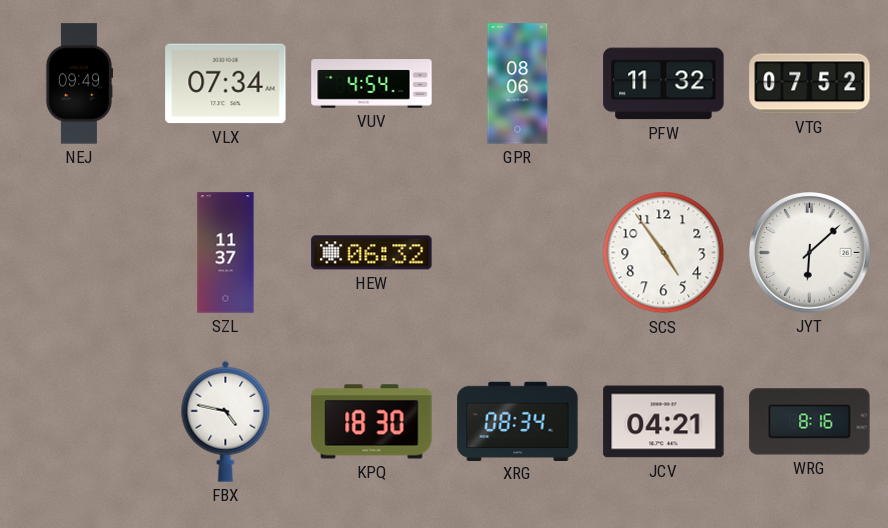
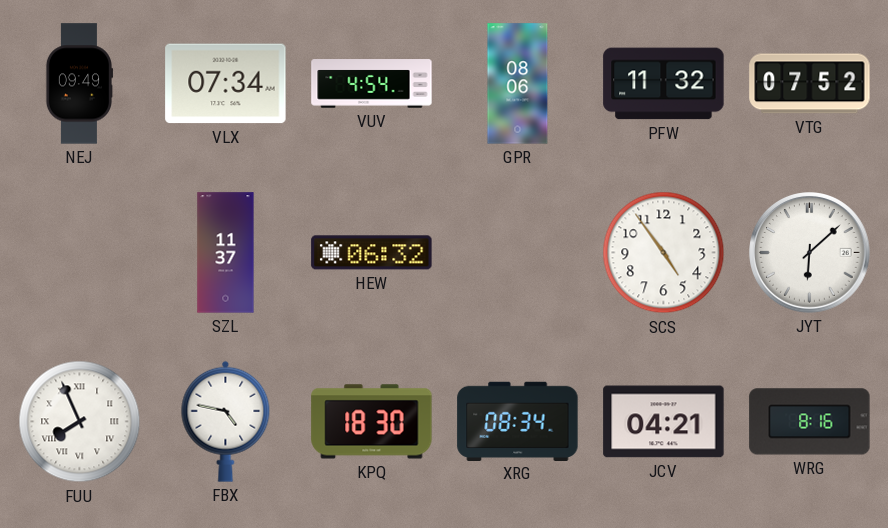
FUU: none -> 7:56
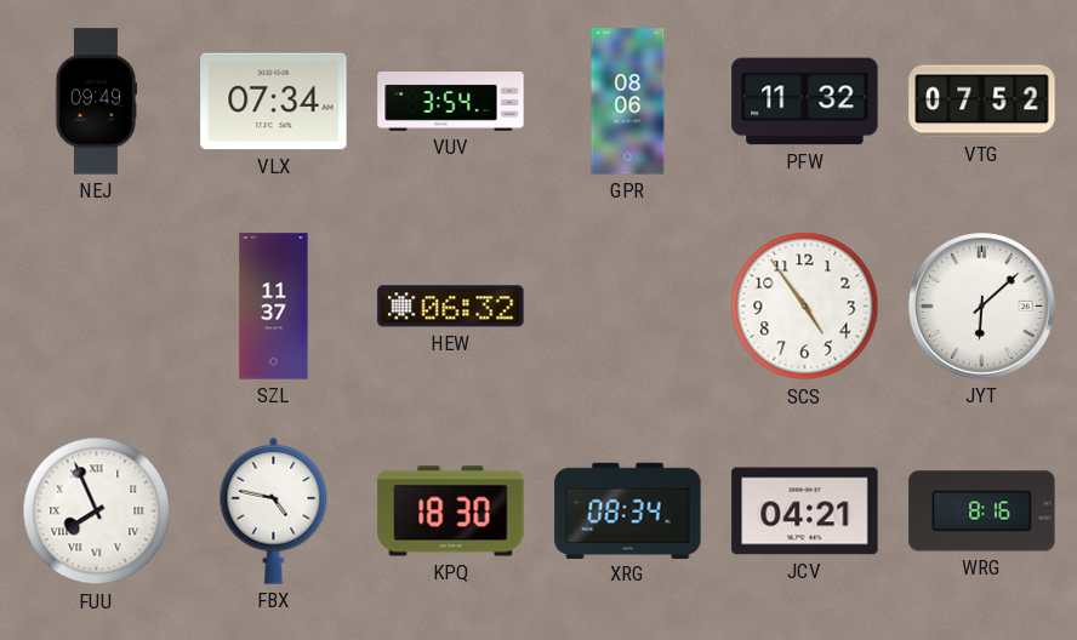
VUV: 4:54 -> 3:54
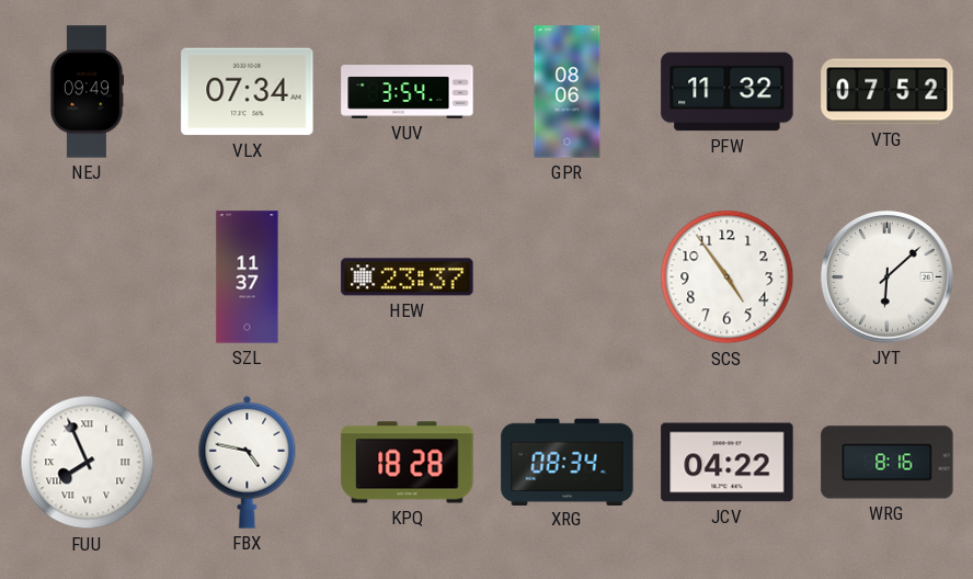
HEW: 06:32 -> 23:37
KPQ: 18:30 -> 18:28
JCV: 04:21 -> 04:22
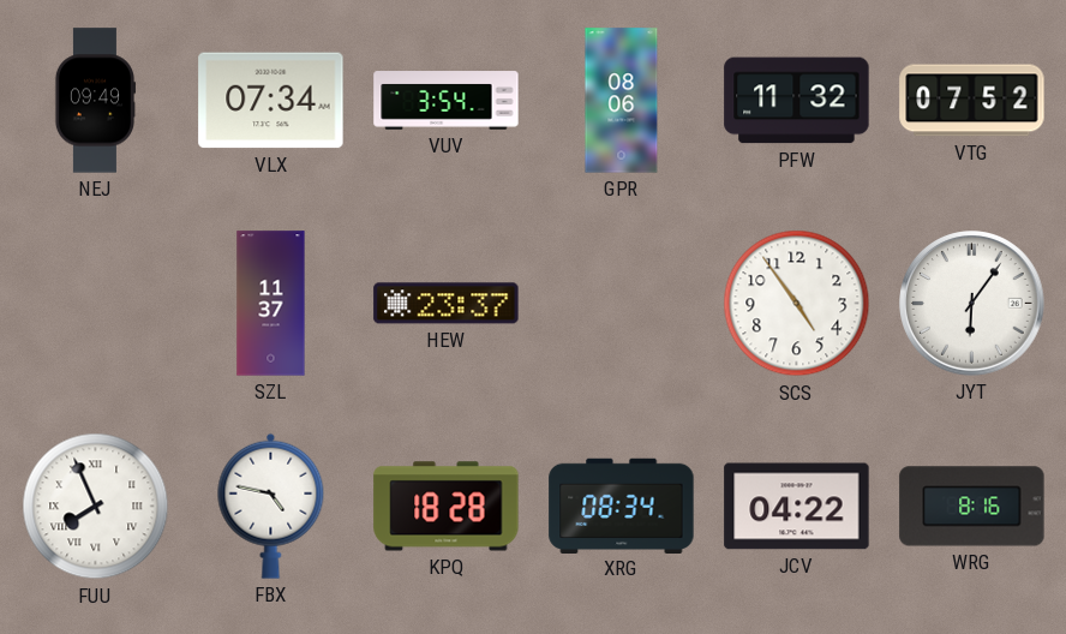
JYT: 6:08 -> 6:06
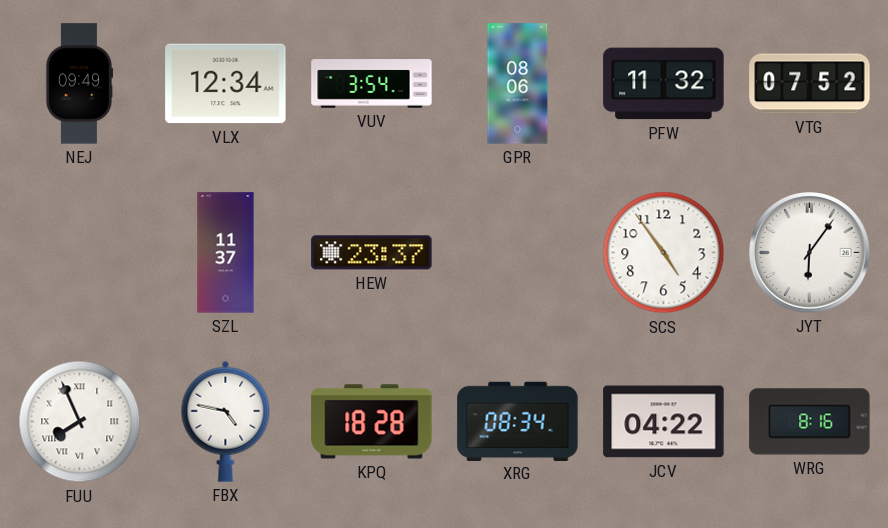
VLX: 07:34 -> 12:34
